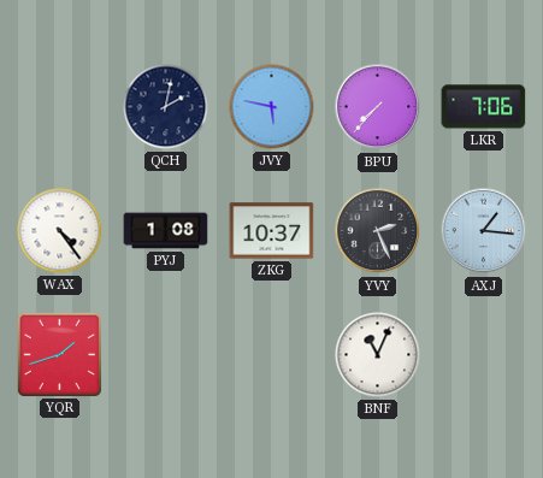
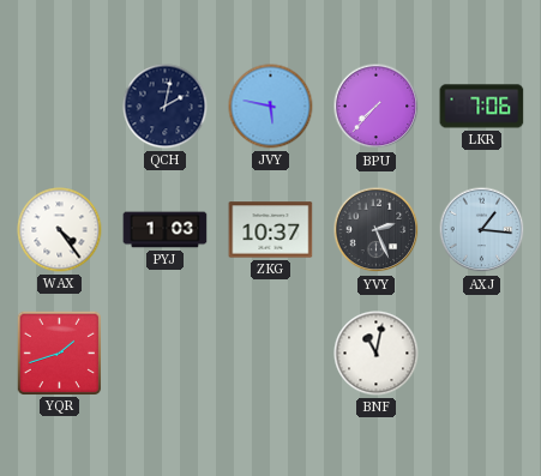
PYJ: 1:08 -> 1:03
BNF: 11:04 -> 11:02
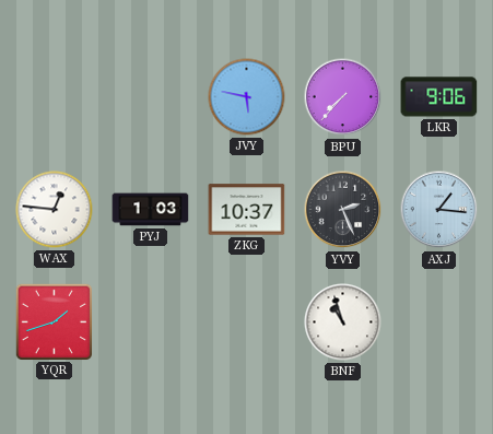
QCH: 2:02 -> none
LKR: 7:06 -> 9:06
WAX: 4:24 -> 12:46
BNF: 11:02 -> 10:57
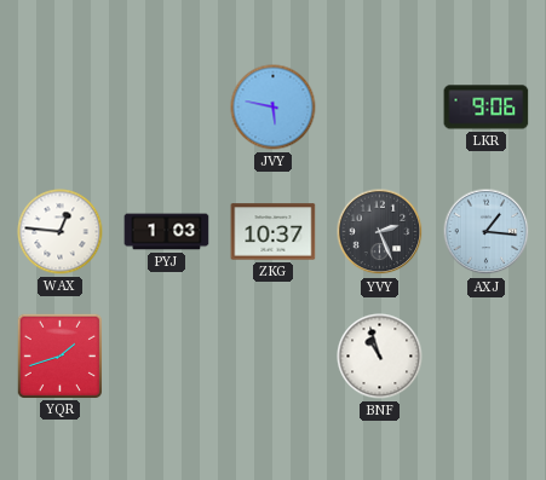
BPU: 7:37 -> none
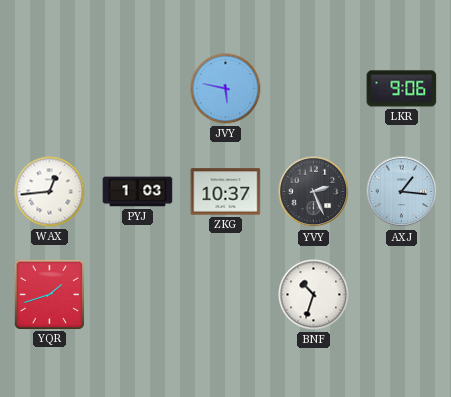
WAX: 12:46 -> 12:44
BNF: 10:57 -> 10:33
